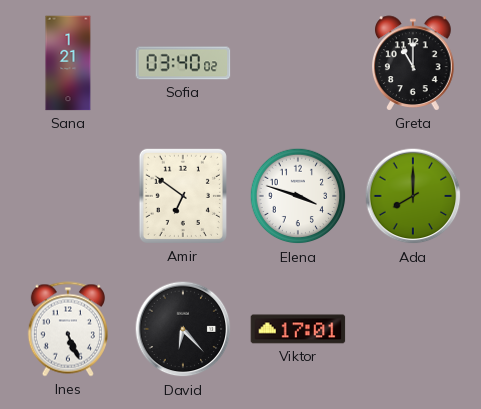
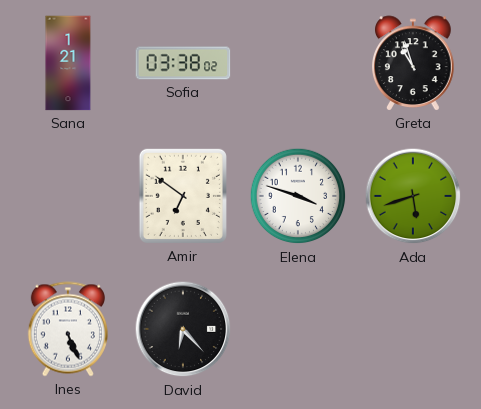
Sofia: 03:40 -> 03:38
Greta: 11:00 -> 10:57
Ada: 8:00 -> 5:42
Viktor: 17:01 -> none
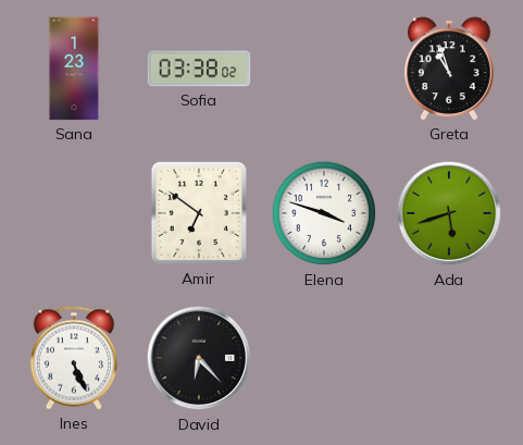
Sana: 1:21 -> 1:23
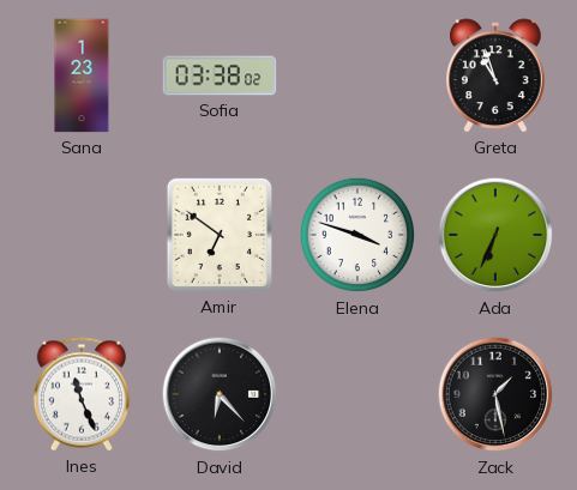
Ada: 5:42 -> 6:34
Ines: 5:26 -> 11:26
Zack: none -> 1:28
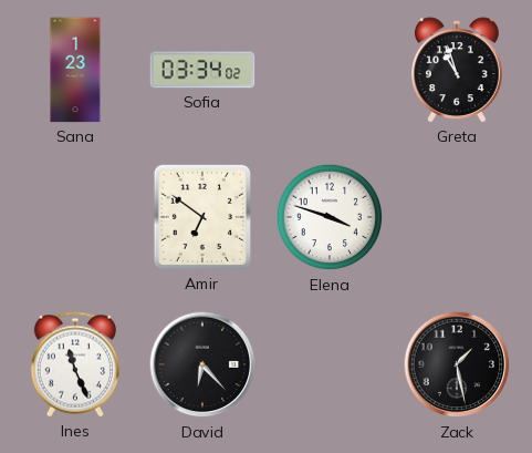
Sofia: 03:38 -> 03:34
Ada: 6:34 -> none
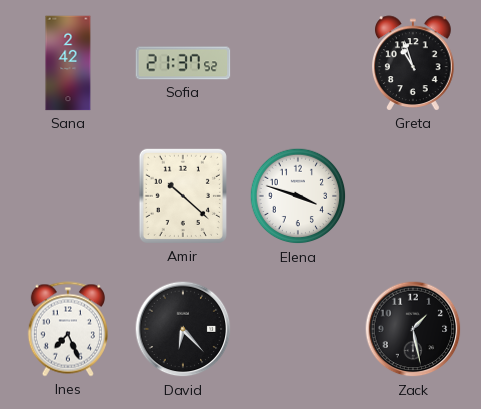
Sana: 1:23 -> 2:42
Sofia: 03:34 -> 21:37
Amir: 6:51 -> 10:22
Ines: 11:26 -> 7:26
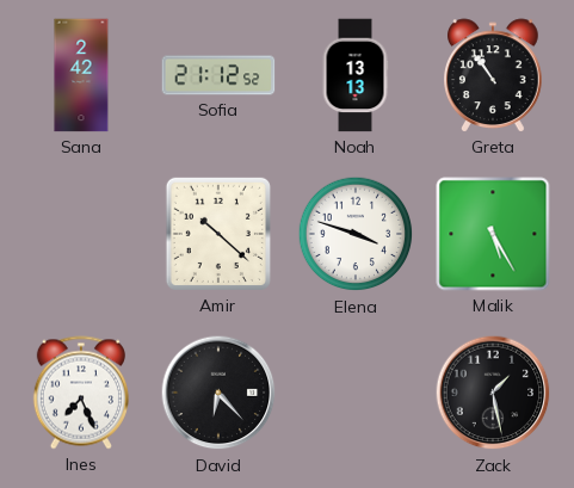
Sofia: 21:37 -> 21:12
Noah: none -> 13:13
Greta: 10:57 -> 10:54
Malik: none -> 5:25
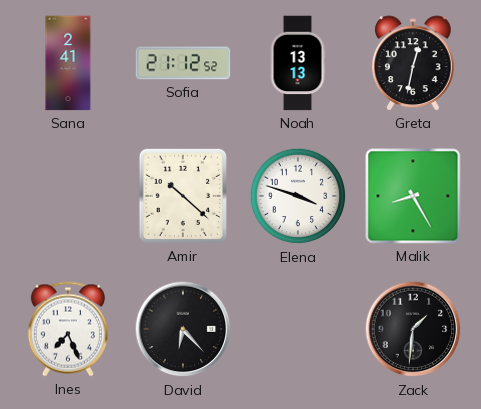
Sana: 2:42 -> 2:41
Greta: 10:54 -> 12:32
Malik: 5:25 -> 8:25
Zack: 1:28 -> 1:31
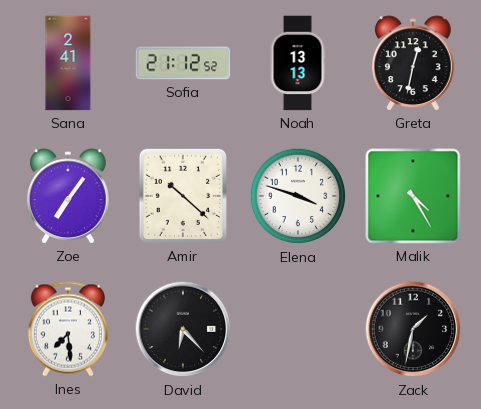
Zoe: none -> 7:06
Malik: 8:25 -> 4:25
Ines: 7:26 -> 7:29
Zack: 1:31 -> 1:32
